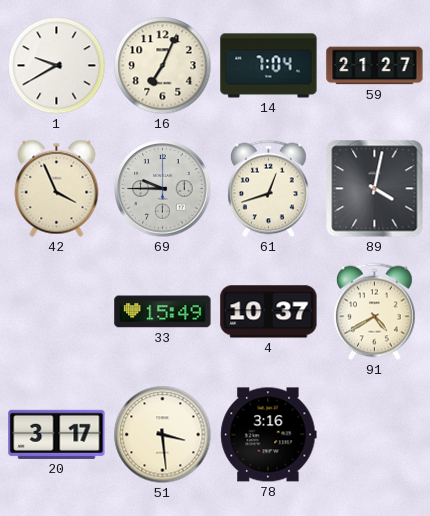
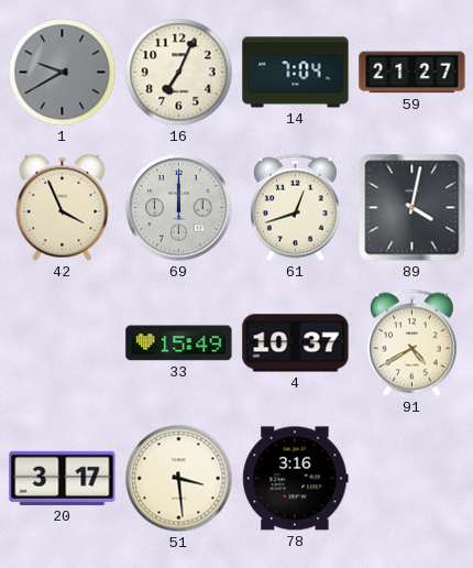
1 dial: white -> grey
69: 9:45 -> 12:00
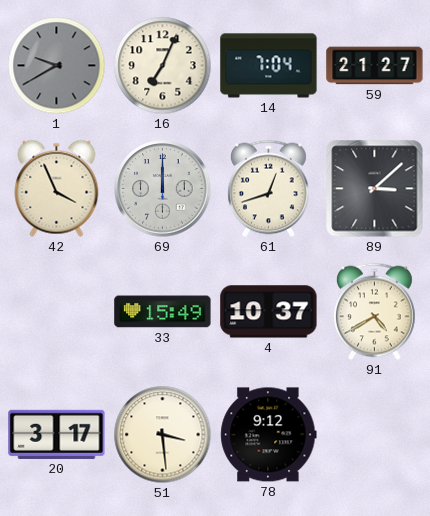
89: 4:02 -> 3:08
78: 3:16 -> 9:12
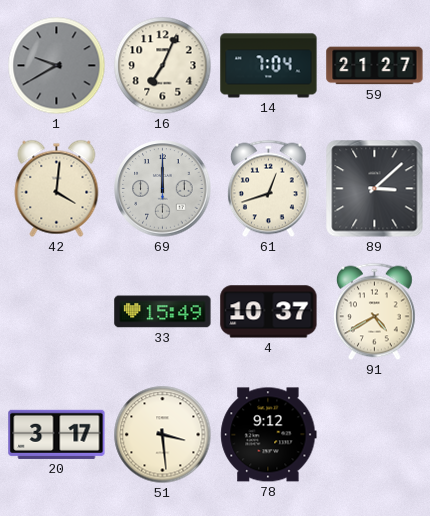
42: 3:56 -> 4:01
